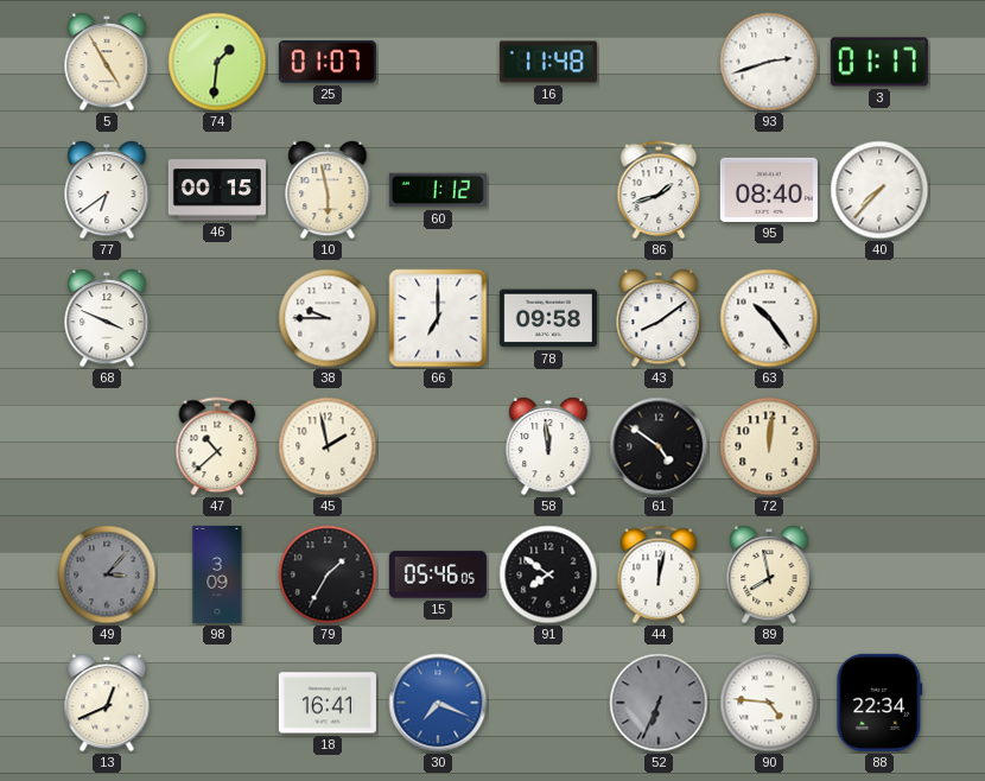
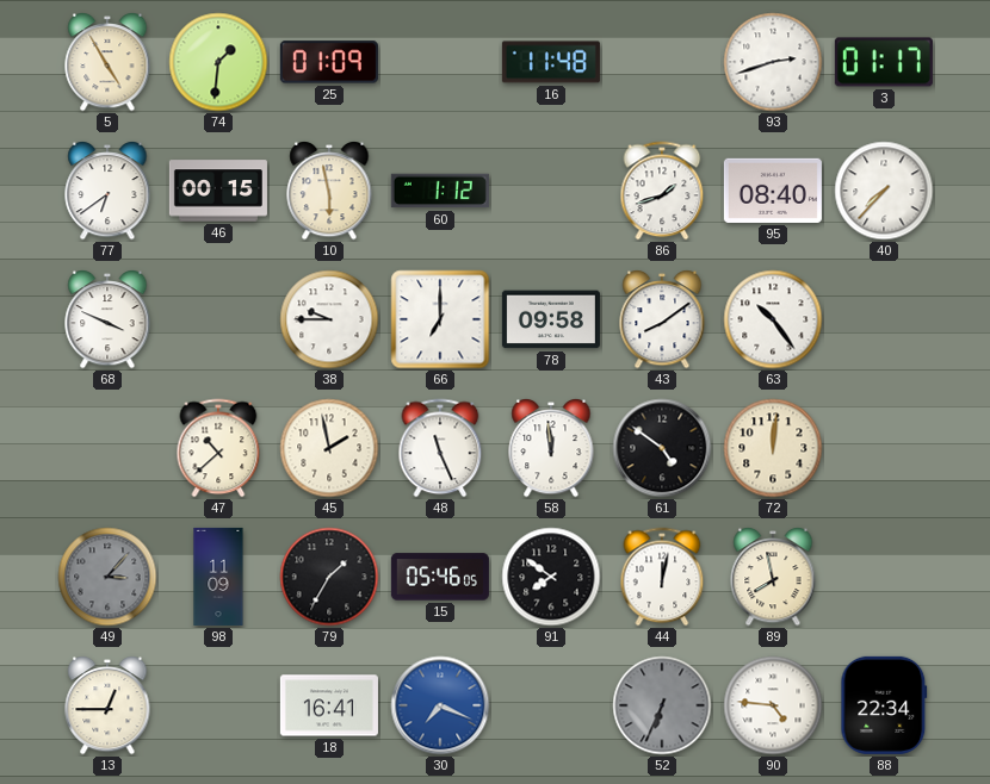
25: 01:07 -> 01:09
48: none -> 11:26
98: 3:09 -> 11:09
13: 12:41 -> 12:45
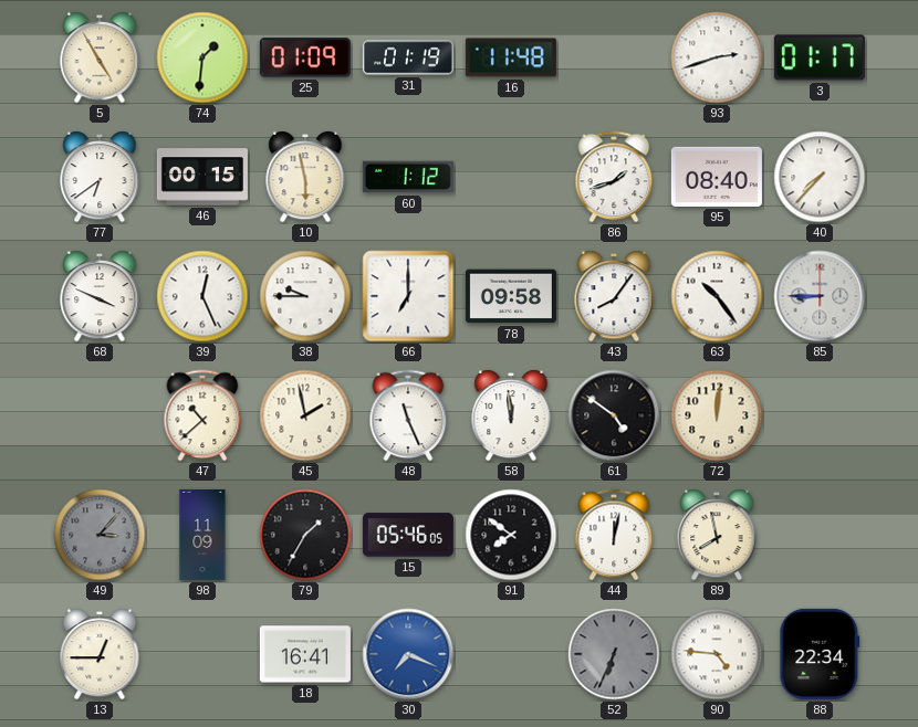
31: none -> 01:19
39: none -> 12:26
43: 8:09 -> 8:06
85: none -> 8:45
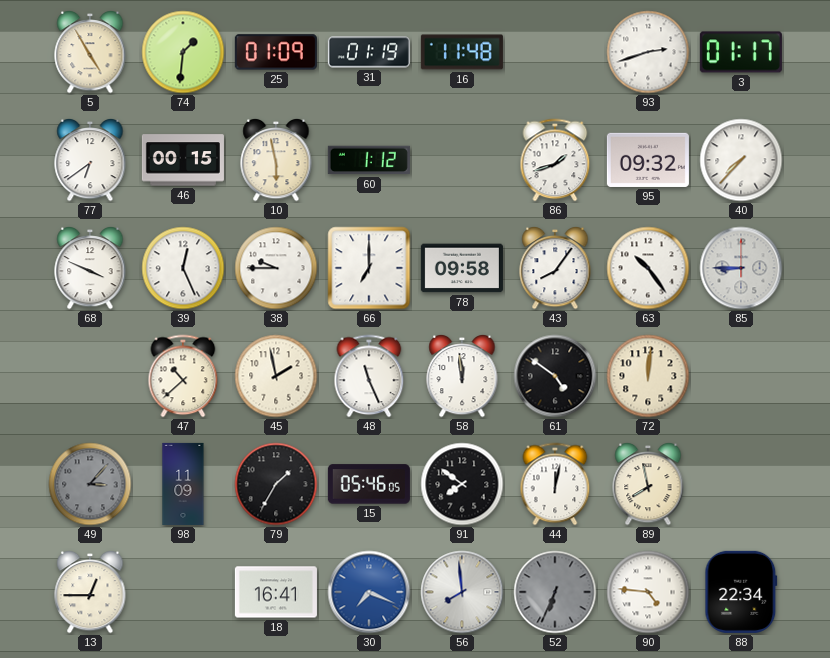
95: 08:40 -> 09:32
56: none -> 7:59
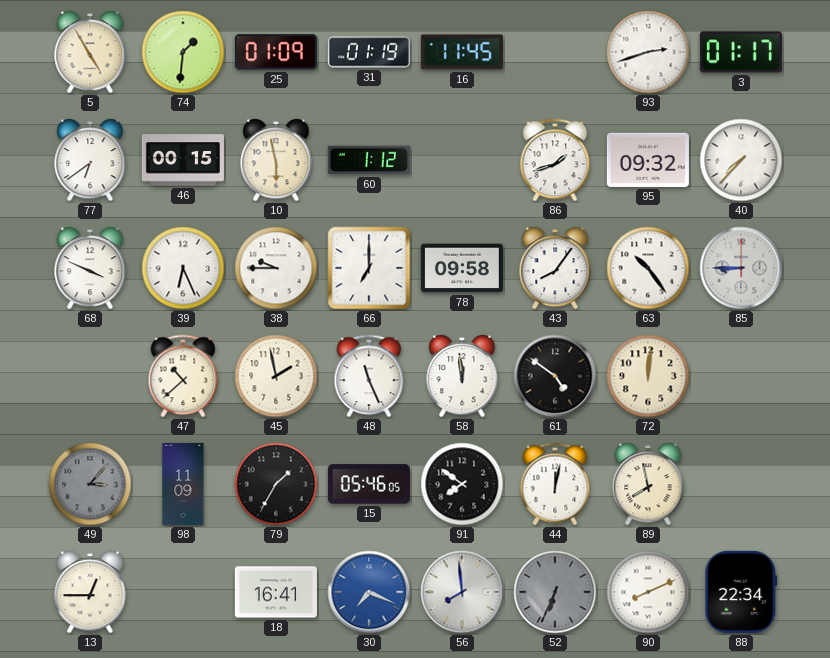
16: 11:48 -> 11:45
39: 12:26 -> 6:26
90: 4:46 -> 8:11
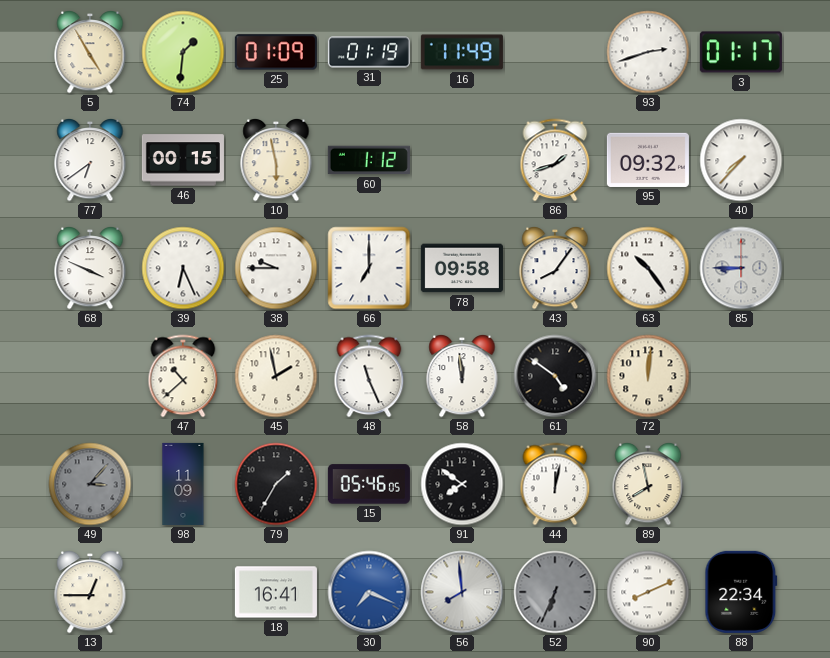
16: 11:45 -> 11:49
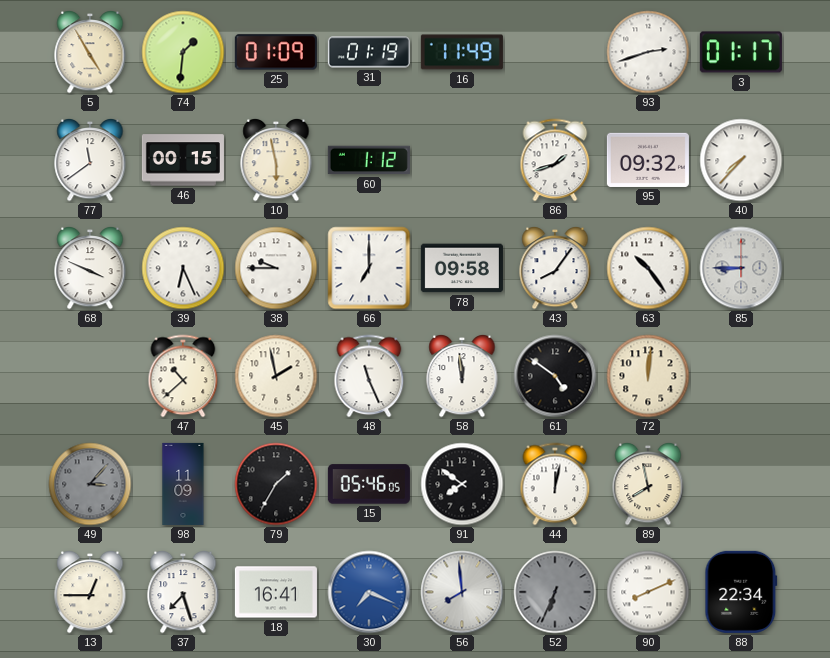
77: 6:39 -> 11:39
37: none -> 7:27
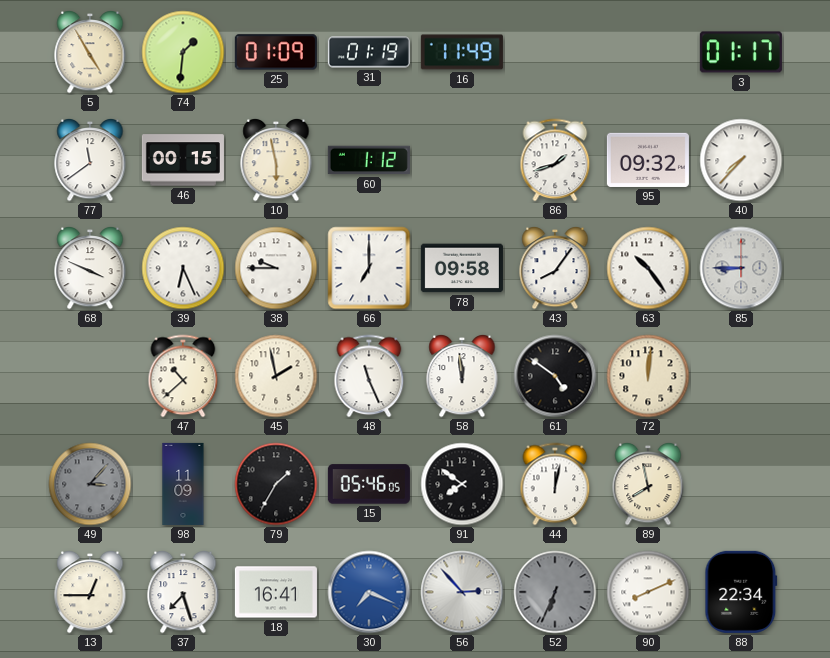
93: 2:42 -> none
56: 7:59 -> 2:53
